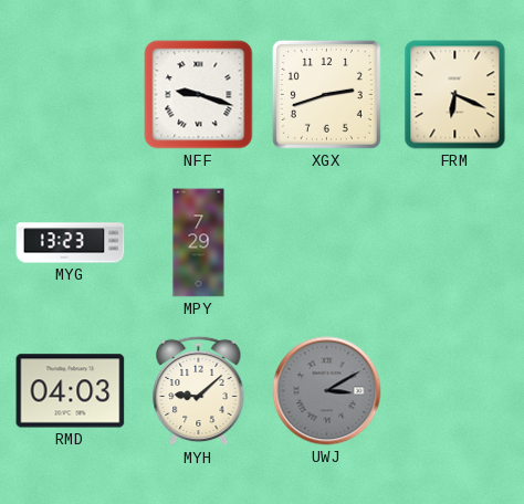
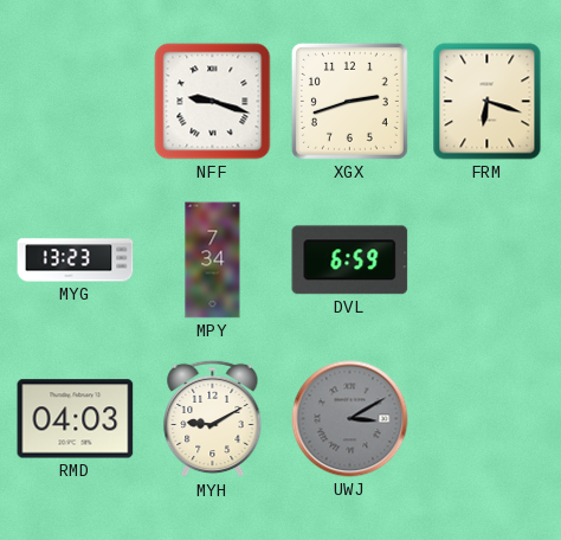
FRM: 6:19 -> 6:18
MPY: 7:29 -> 7:34
DVL: none -> 6:59
MYH: 9:08 -> 9:10
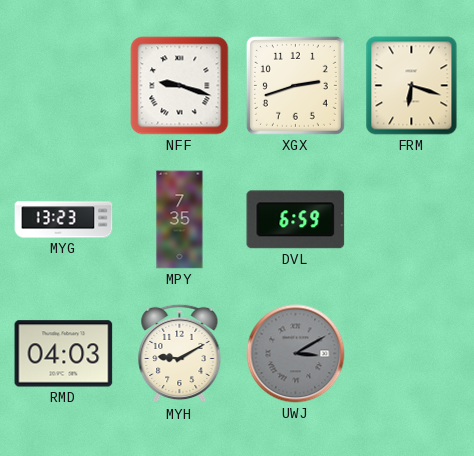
MPY: 7:34 -> 7:35
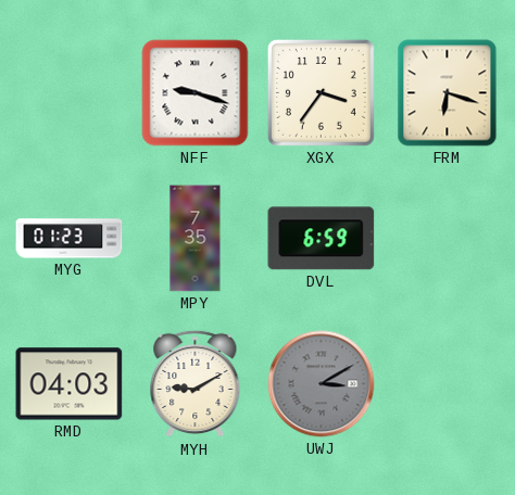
XGX: 2:42 -> 3:36
MYG: 13:23 -> 01:23
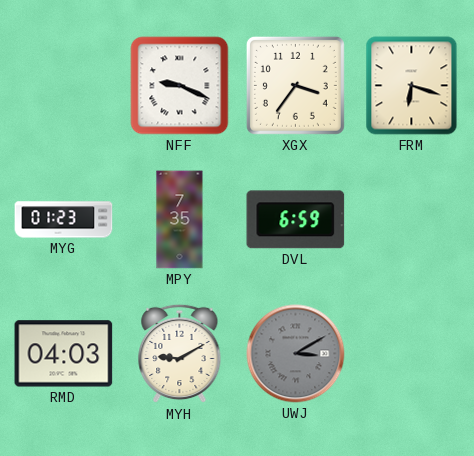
NFF: 9:18 -> 9:19
